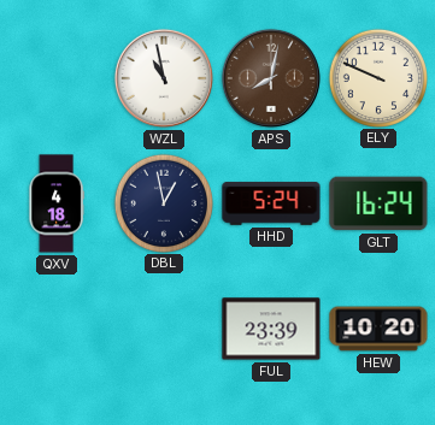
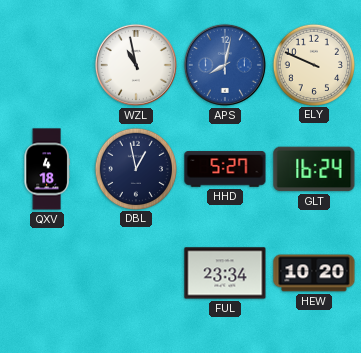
APS dial: brown -> blue
HHD: 5:24 -> 5:27
FUL: 23:39 -> 23:34
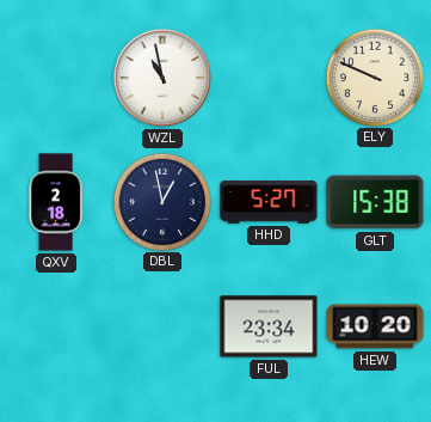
APS: 8:02 -> none
QXV: 4:18 -> 2:18
GLT: 16:24 -> 15:38
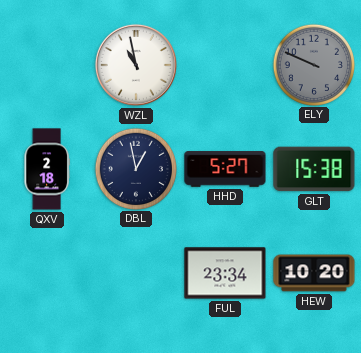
ELY dial: cream -> grey
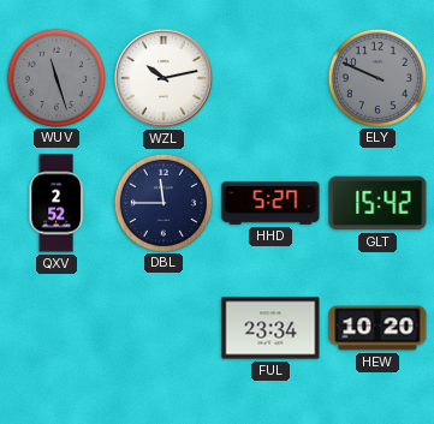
WUV: none -> 11:27
WZL: 10:58 -> 10:13
QXV: 2:18 -> 2:52
DBL: 12:58 -> 11:45
GLT: 15:38 -> 15:42
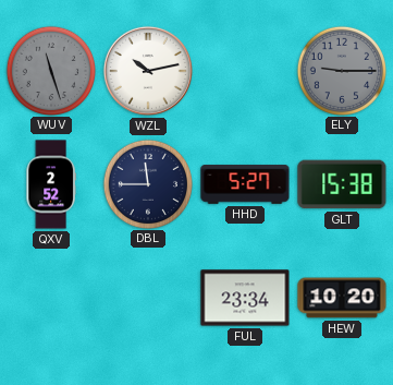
ELY: 9:49 -> 9:15
GLT: 15:42 -> 15:38
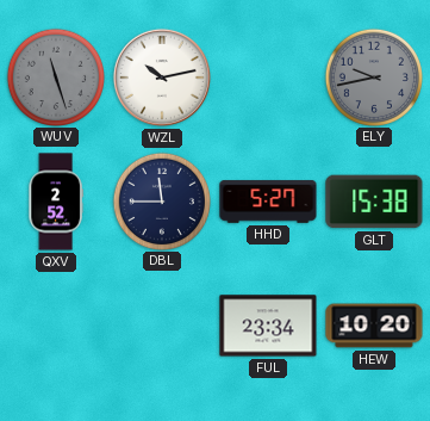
ELY: 9:15 -> 9:43
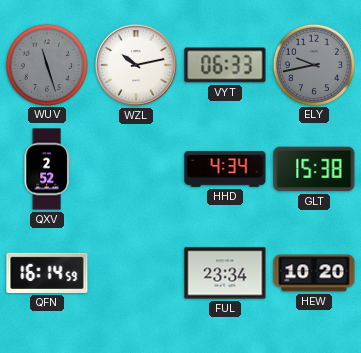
VYT: none -> 06:33
DBL: 11:45 -> none
HHD: 5:27 -> 4:34
QFN: none -> 16:14
